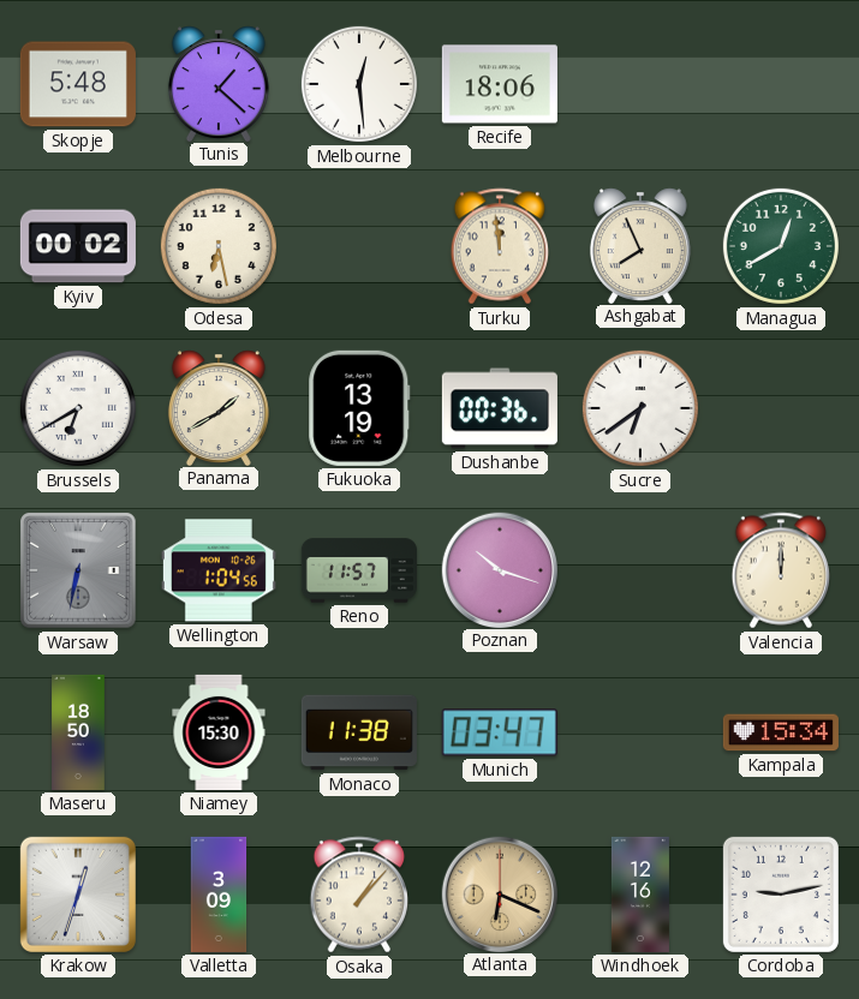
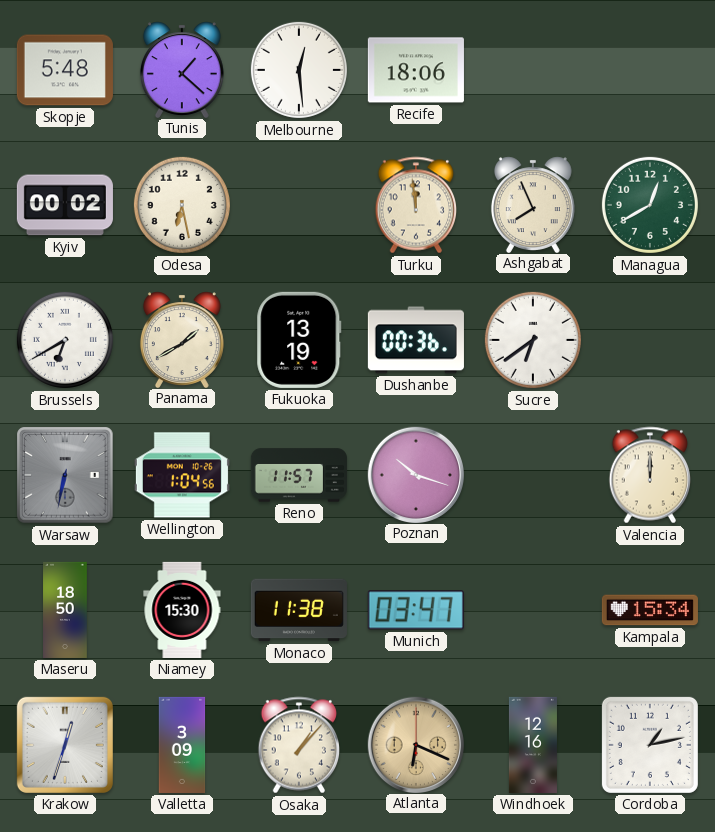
Cordoba: 9:13 -> 1:13
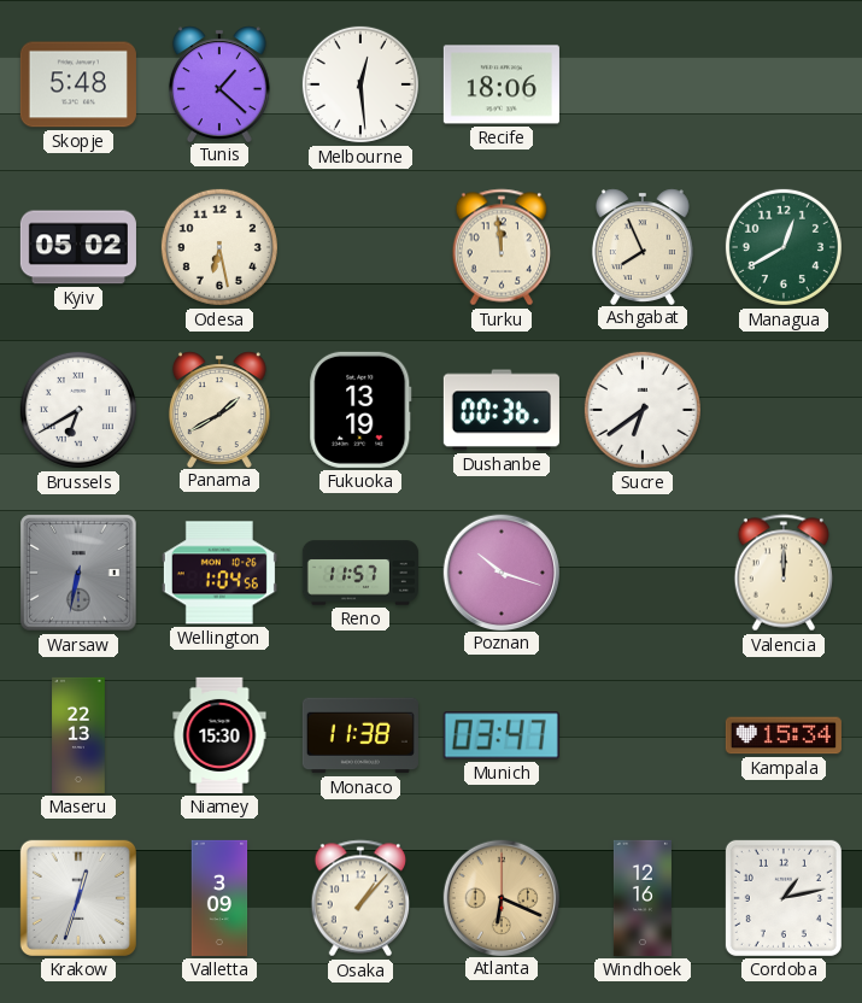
Kyiv: 00:02 -> 05:02
Maseru: 18:50 -> 22:13
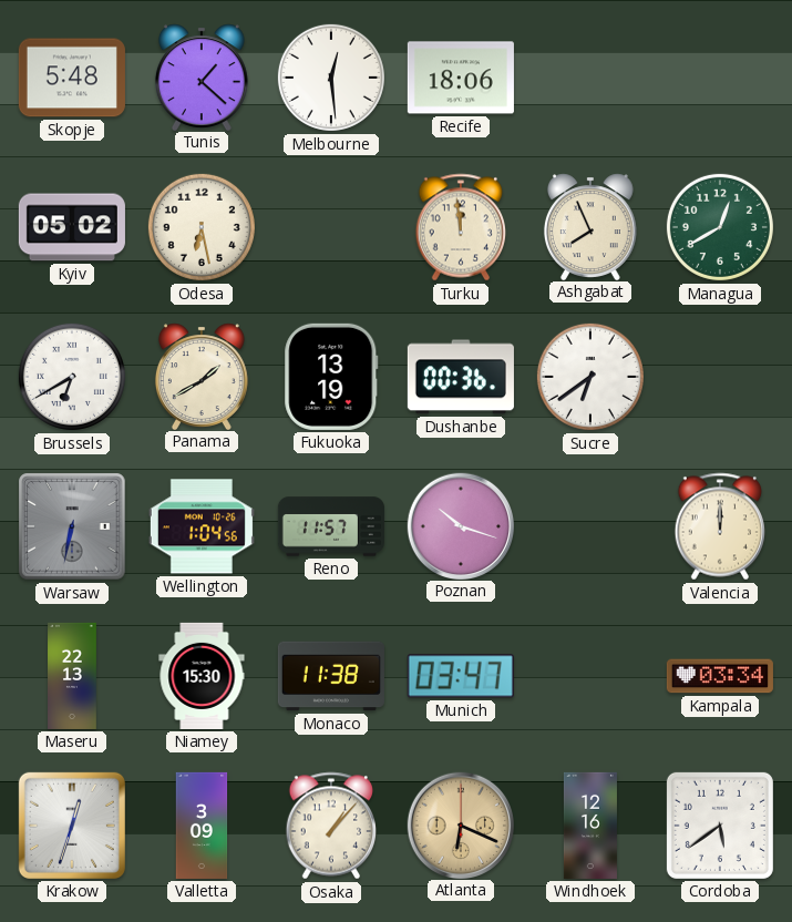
Kampala: 15:34 -> 03:34
Cordoba: 1:13 -> 5:39
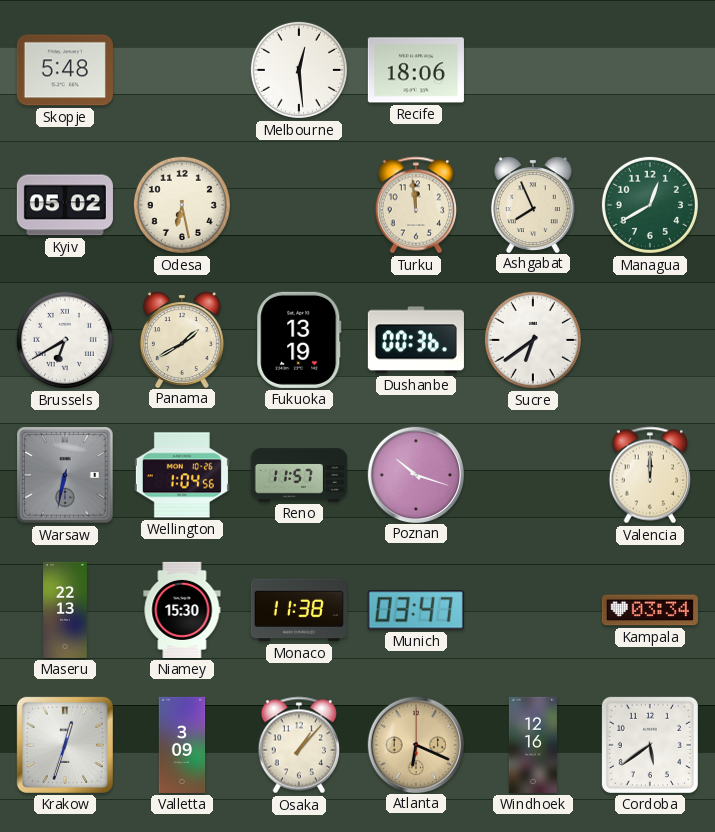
Tunis: 1:22 -> none
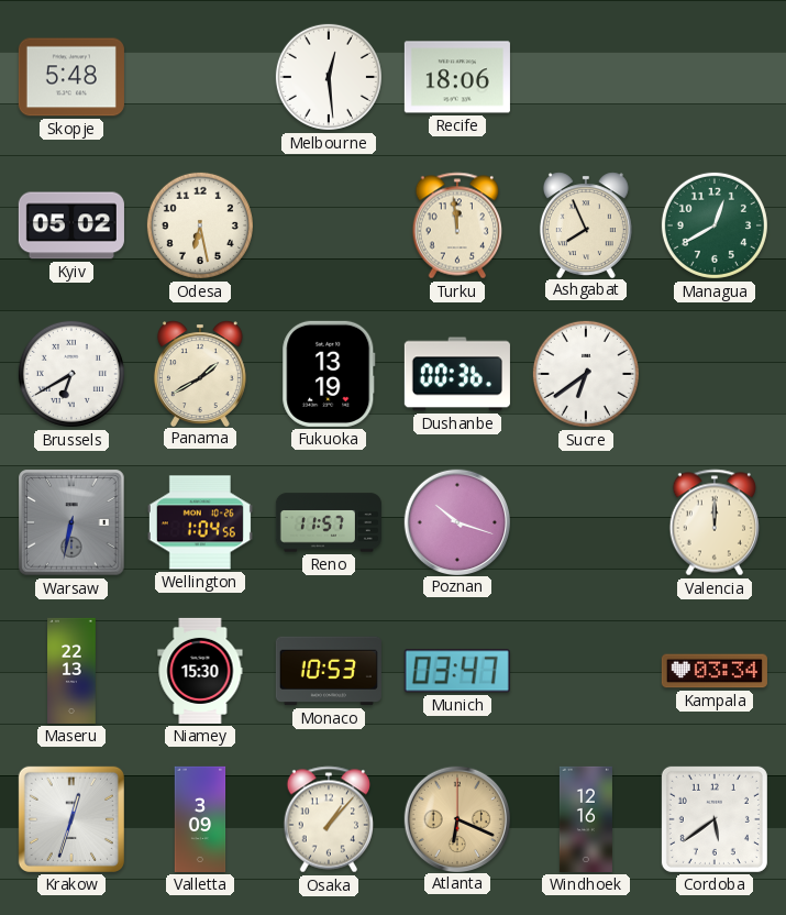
Monaco: 11:38 -> 10:53
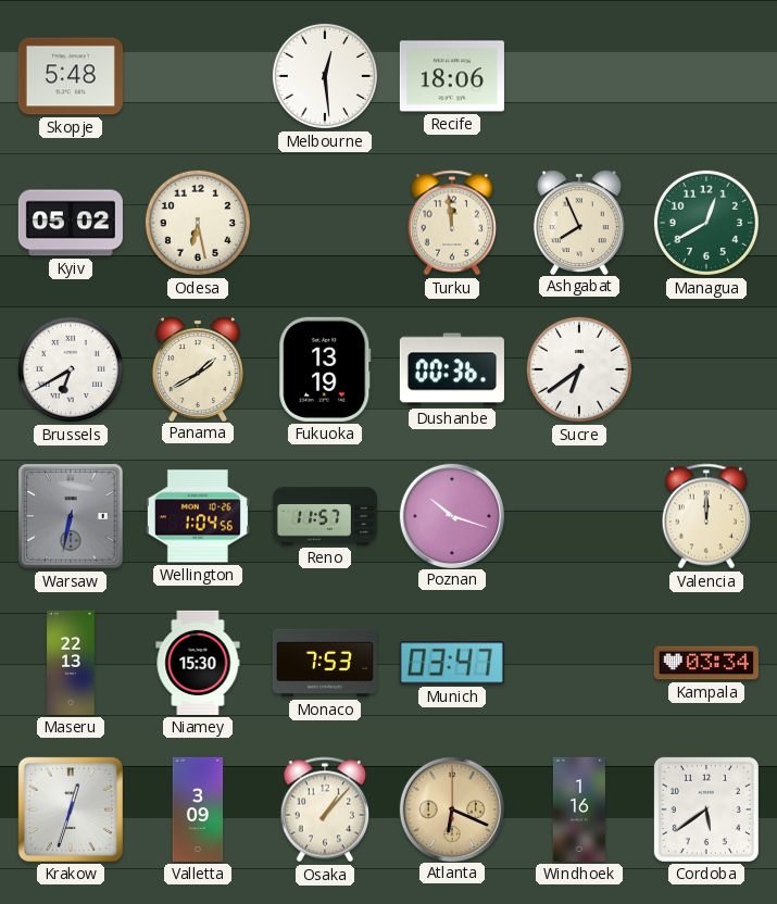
Monaco: 10:53 -> 7:53
Windhoek: 12:16 -> 1:16
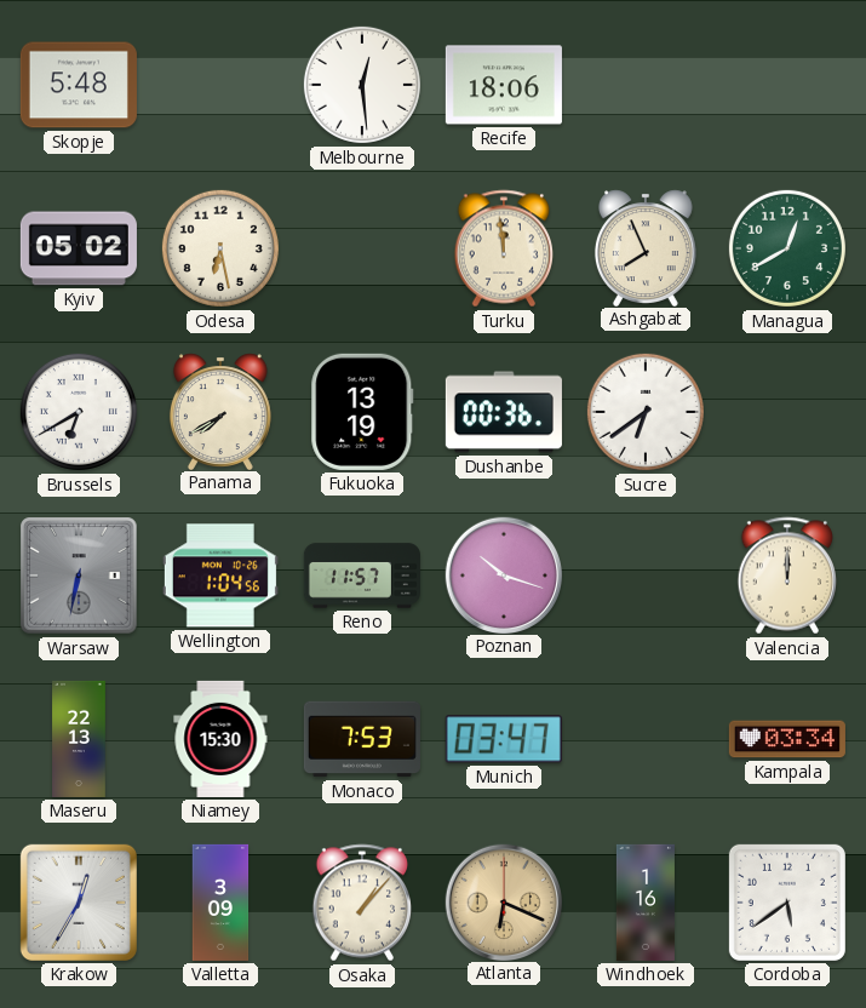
Panama: 1:40 -> 7:40
Krakow: 12:33 -> 12:35
